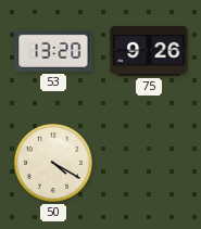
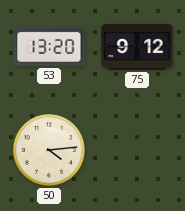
75: 9:26 -> 9:12
50: 4:20 -> 4:14
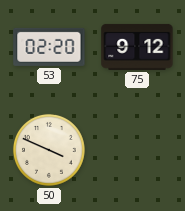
53: 13:20 -> 02:20
50: 4:14 -> 3:49
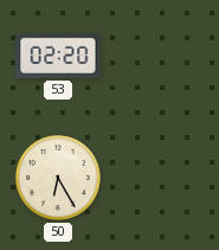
75: 9:12 -> none
50: 3:49 -> 6:25
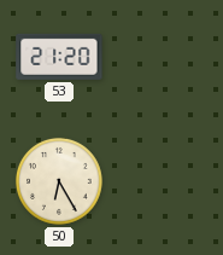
53: 02:20 -> 21:20
